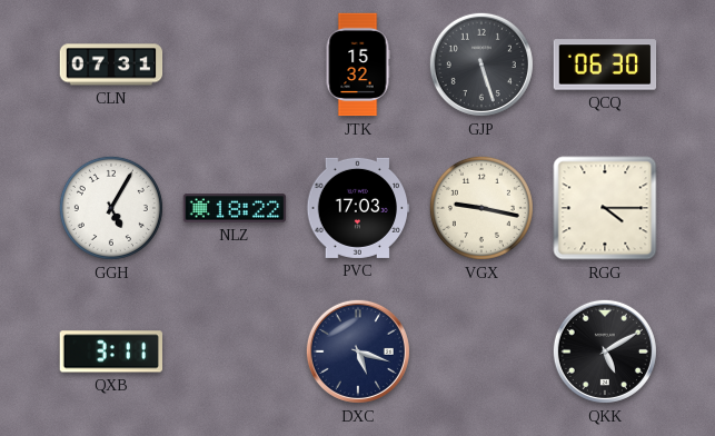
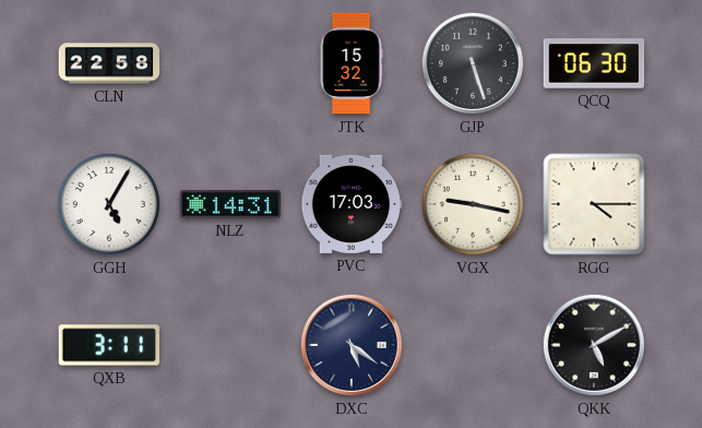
CLN: 07:31 -> 22:58
NLZ: 18:22 -> 14:31
DXC: 5:18 -> 5:21
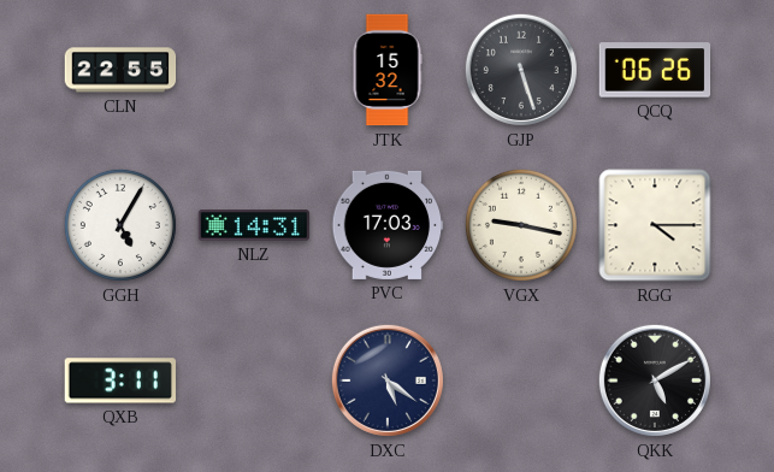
CLN: 22:58 -> 22:55
QCQ: 06:30 -> 06:26
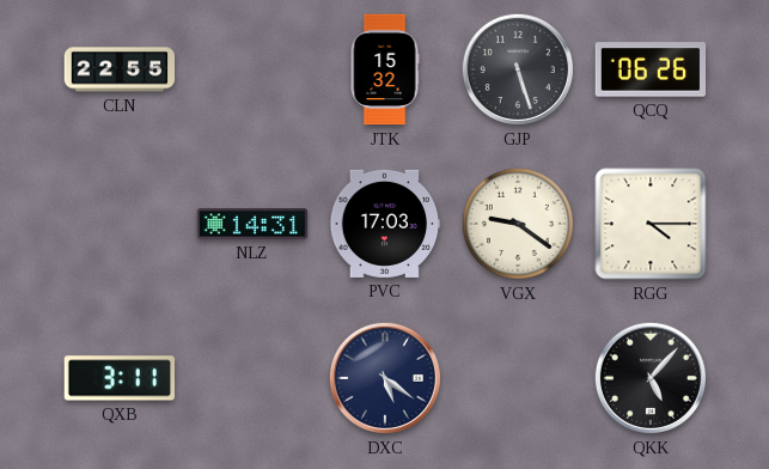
GGH: 5:05 -> none
VGX: 9:17 -> 9:21
QKK: 5:10 -> 5:07
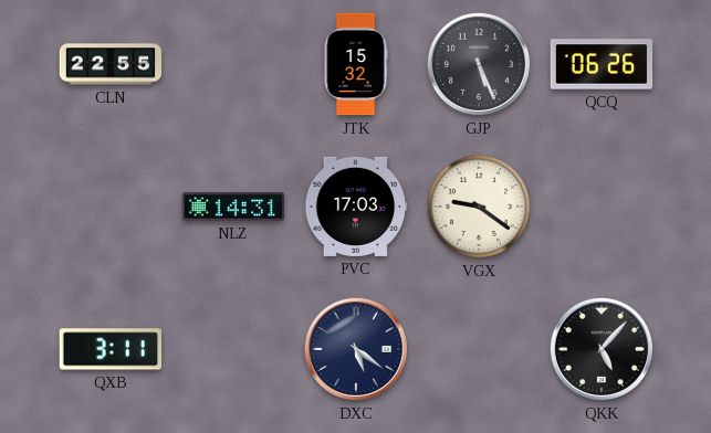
GJP: 5:27 -> 5:26
RGG: 4:15 -> none
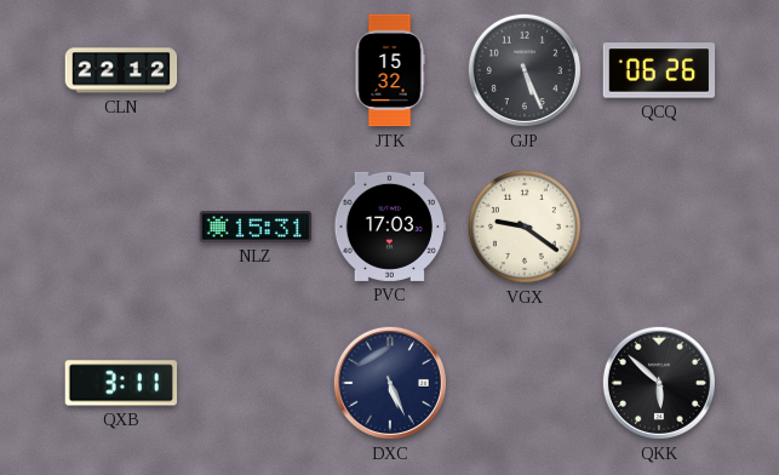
CLN: 22:55 -> 22:12
NLZ: 14:31 -> 15:31
DXC: 5:21 -> 5:26
QKK: 5:07 -> 5:52
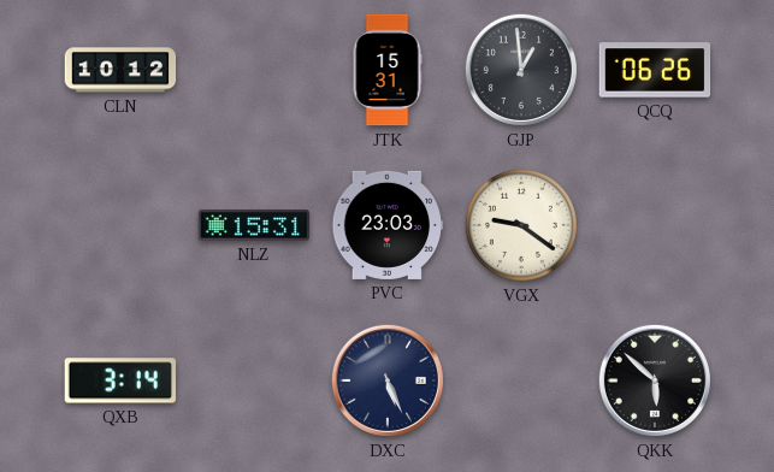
CLN: 22:12 -> 10:12
JTK: 15:32 -> 15:31
GJP: 5:26 -> 12:59
PVC: 17:03 -> 23:03
QXB: 3:11 -> 3:14
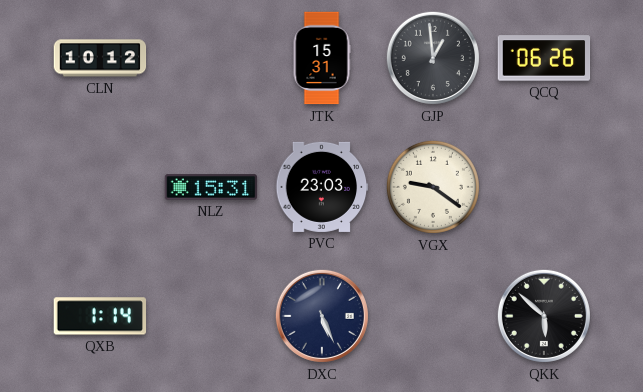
QXB: 3:14 -> 1:14
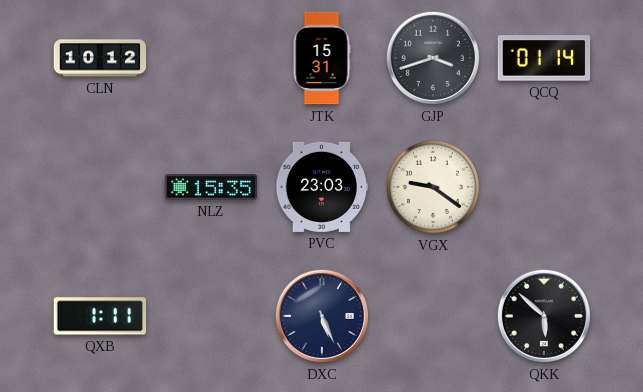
GJP: 12:59 -> 3:42
QCQ: 06:26 -> 01:14
NLZ: 15:31 -> 15:35
QXB: 1:14 -> 1:11
